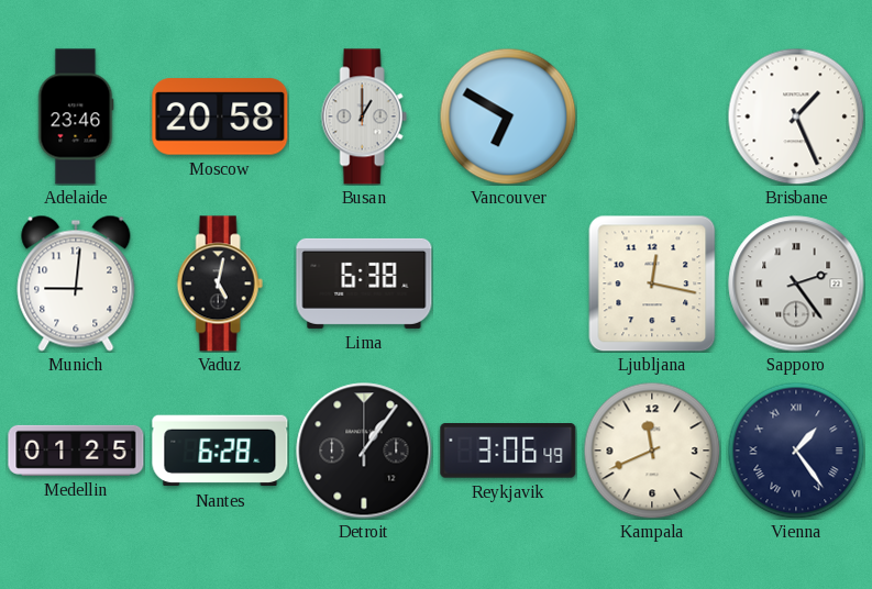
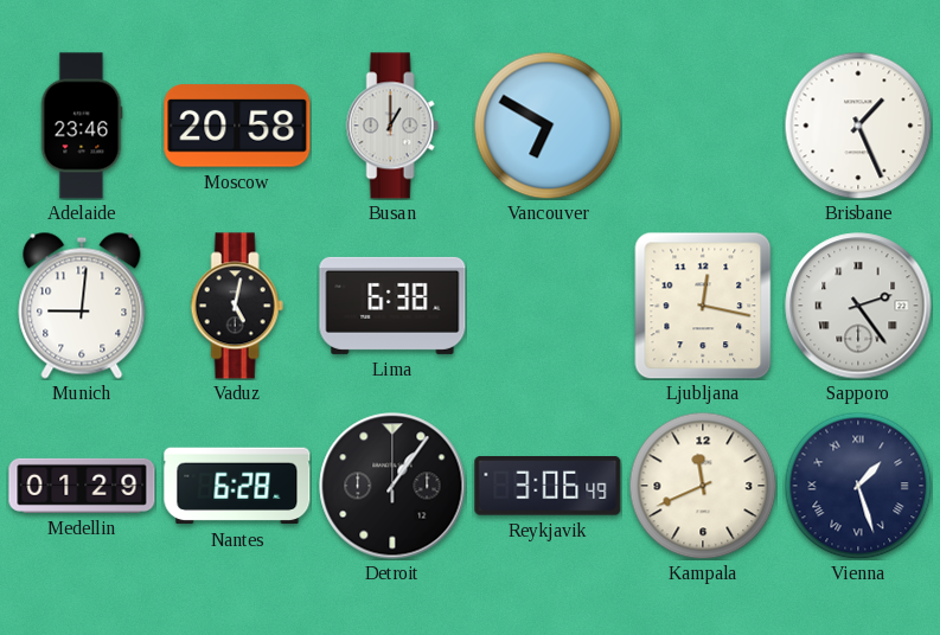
Medellin: 01:25 -> 01:29
Vienna: 1:24 -> 1:27
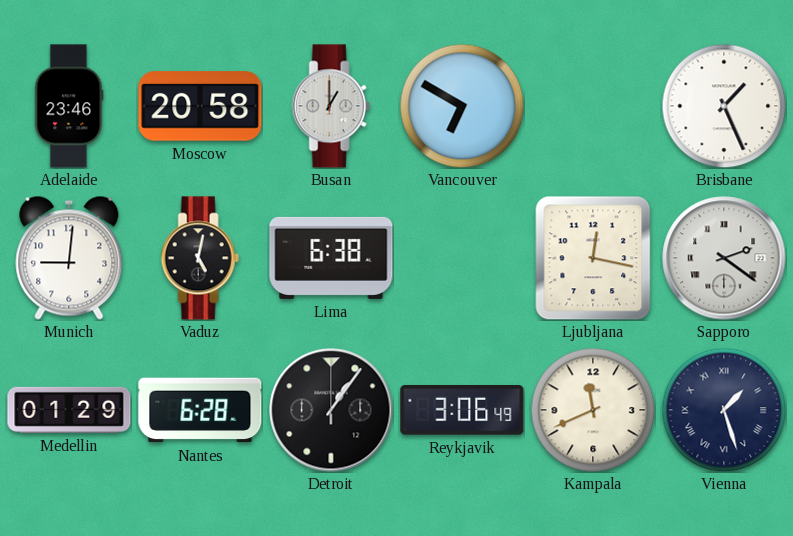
Sapporo: 2:24 -> 2:21
